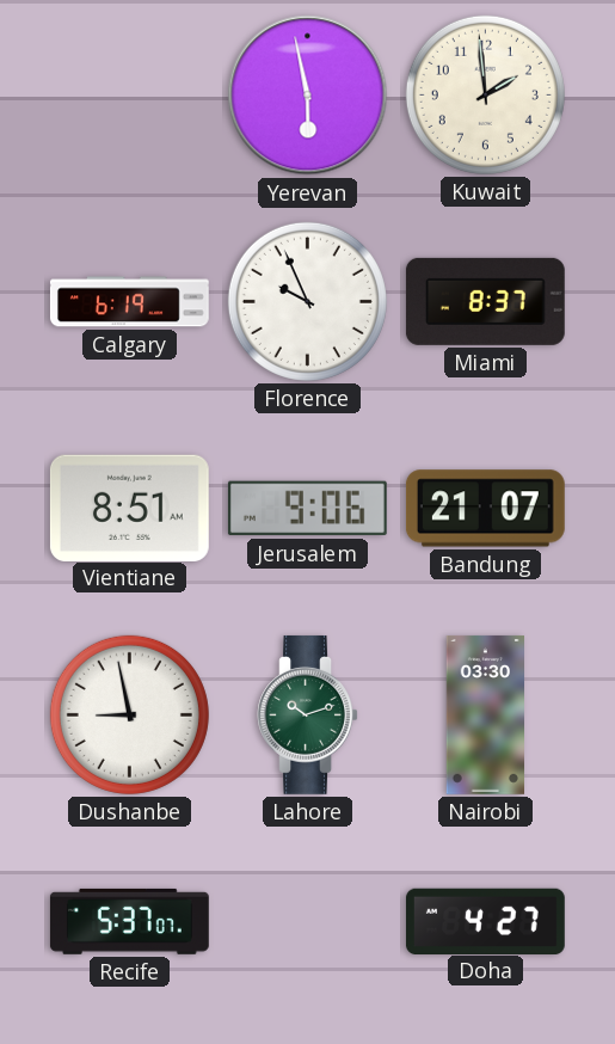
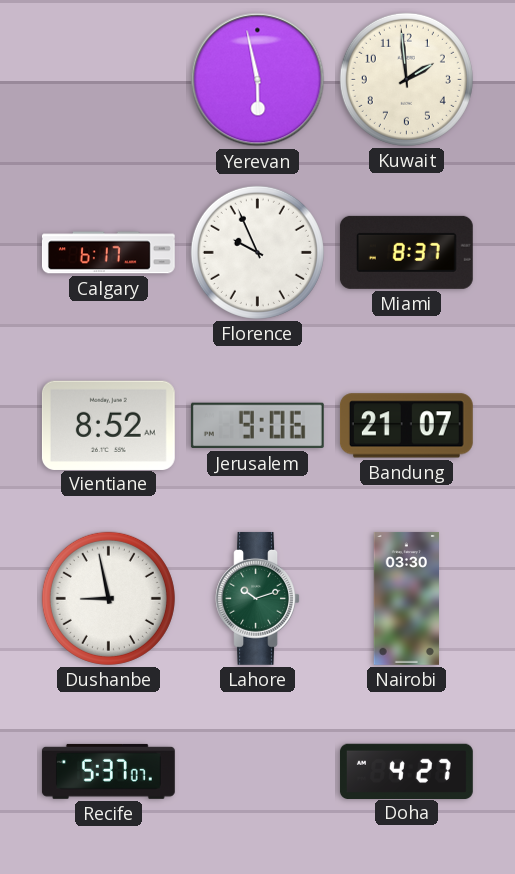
Calgary: 6:19 -> 6:17
Vientiane: 8:51 -> 8:52
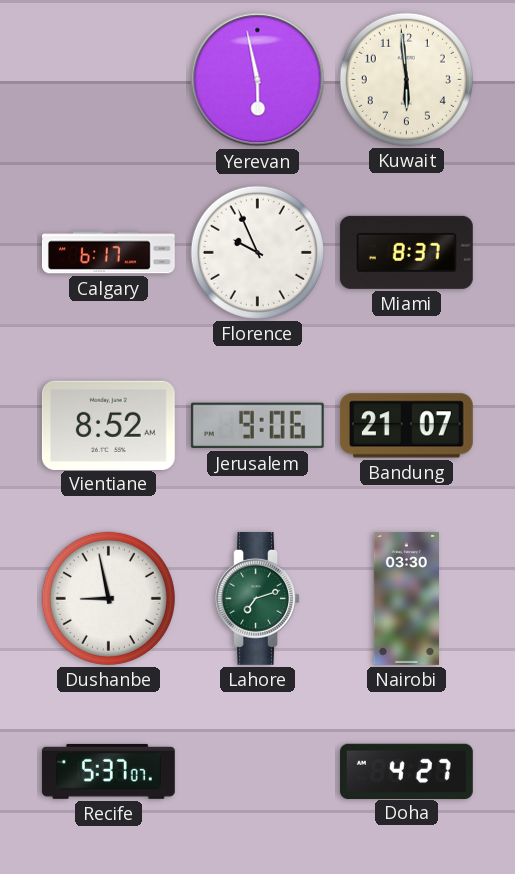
Kuwait: 1:59 -> 5:59
Lahore: 10:12 -> 7:12
